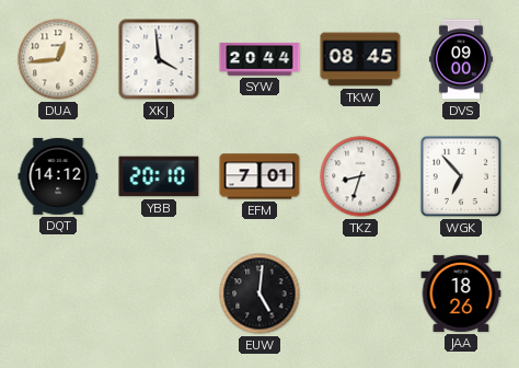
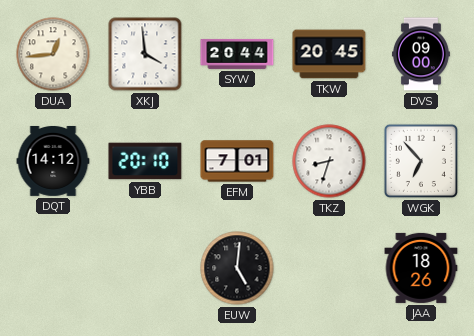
TKW: 08:45 -> 20:45
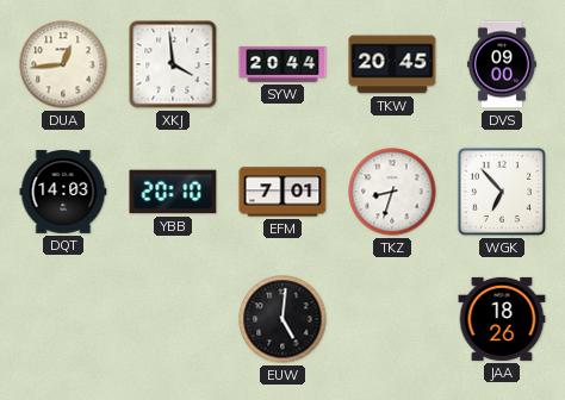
DQT: 14:12 -> 14:03
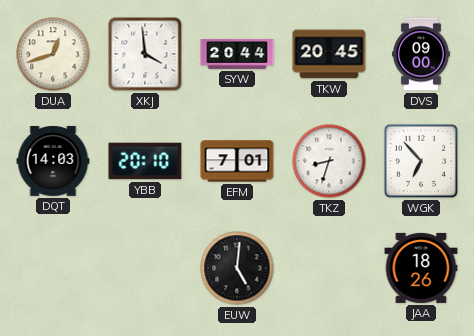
DUA: 12:44 -> 12:42
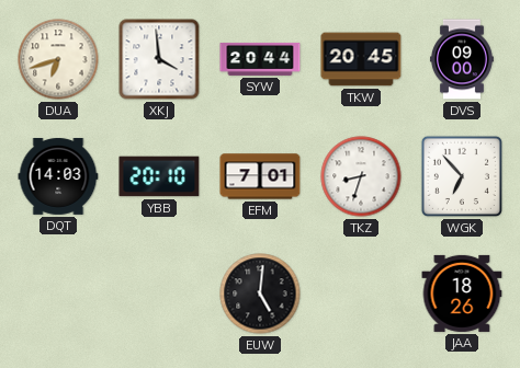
DUA: 12:42 -> 6:42
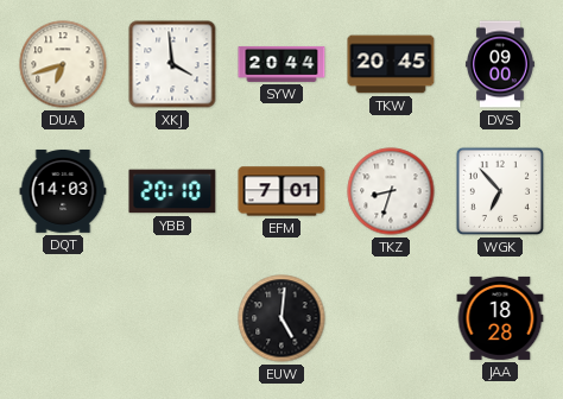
JAA: 18:26 -> 18:28
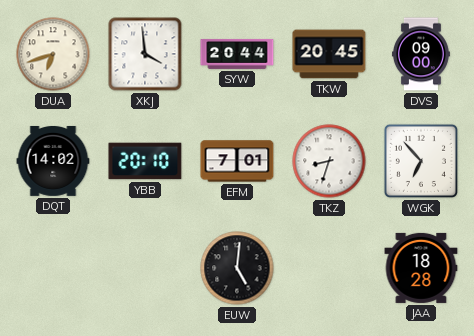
DQT: 14:03 -> 14:02
